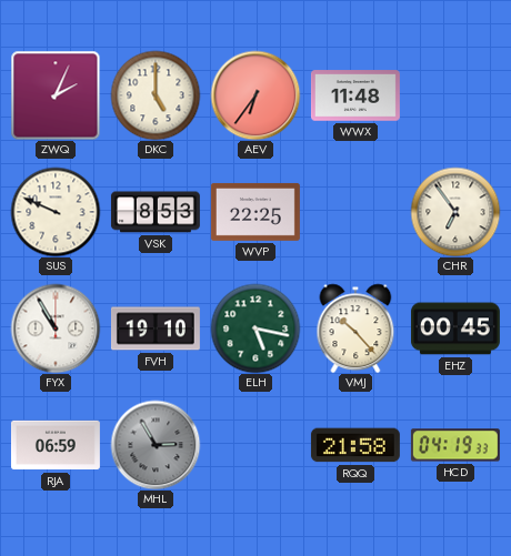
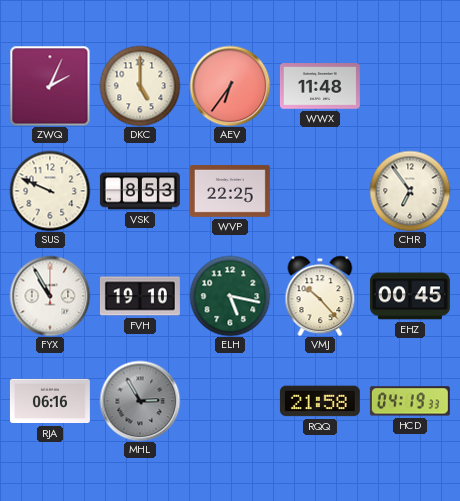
RJA: 06:59 -> 06:16
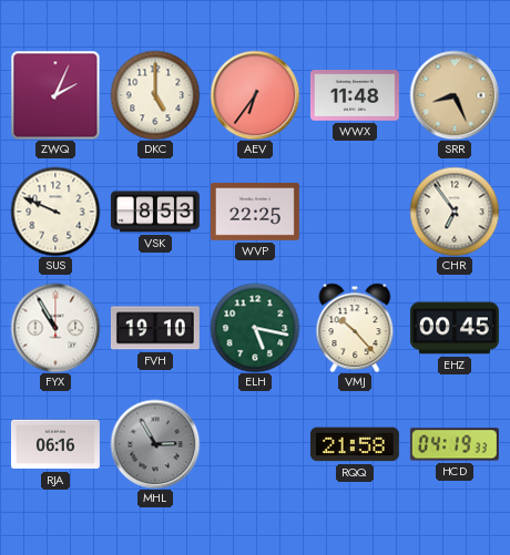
SRR: none -> 8:26
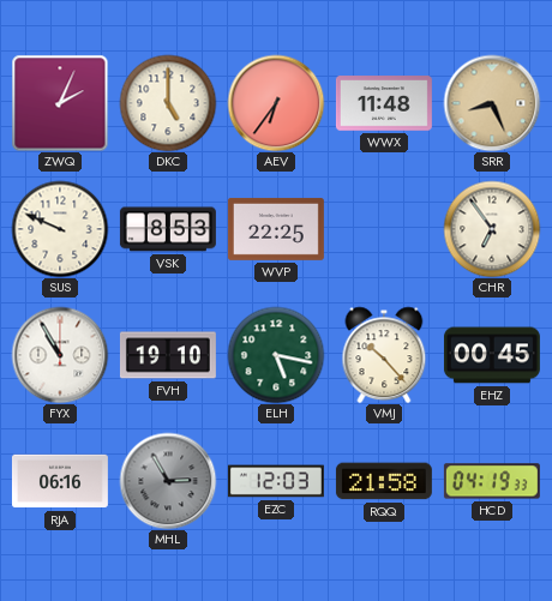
EZC: none -> 12:03
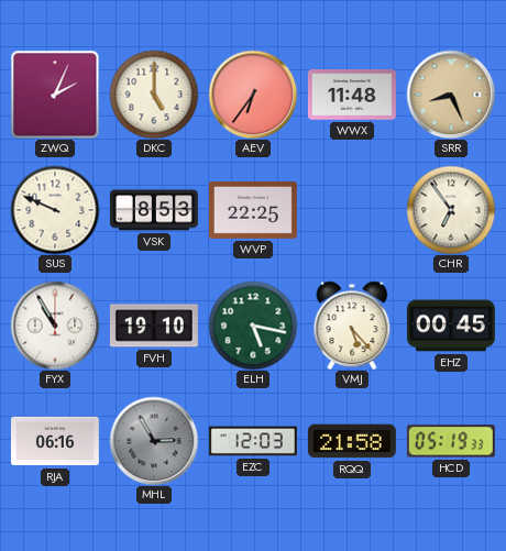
VMJ: 10:23 -> 5:23
HCD: 04:19 -> 05:19
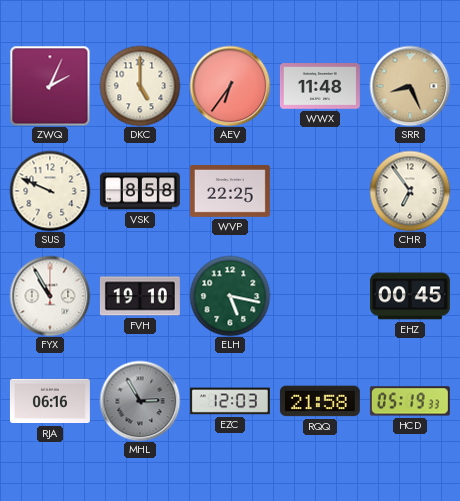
VSK: 8:53 -> 8:58
VMJ: 5:23 -> none
